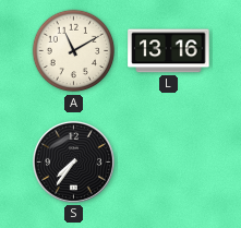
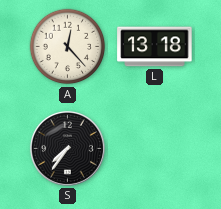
A: 11:10 -> 12:23
L: 13:16 -> 13:18
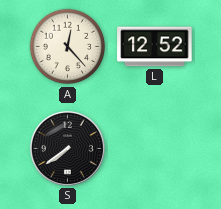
L: 13:18 -> 12:52
S: 7:36 -> 7:39
